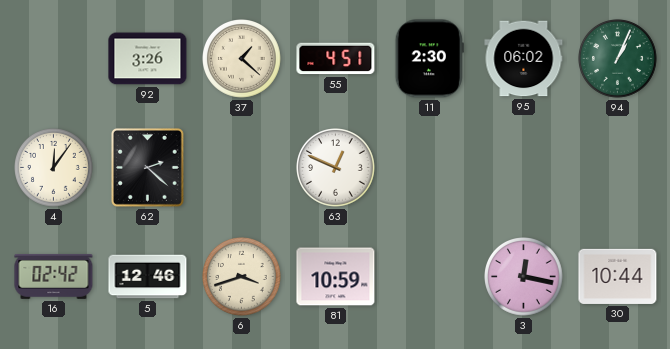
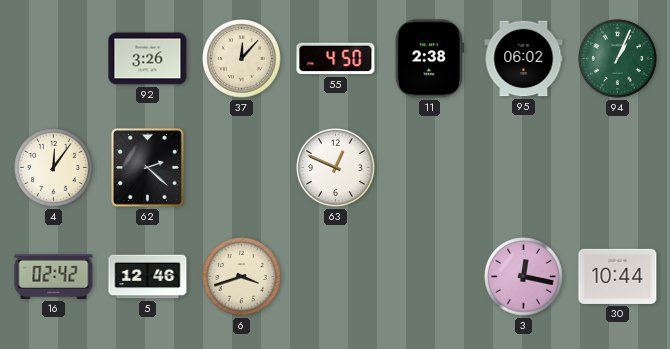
37: 1:22 -> 12:07
55: 4:51 -> 4:50
11: 2:30 -> 2:38
81: 10:59 -> none
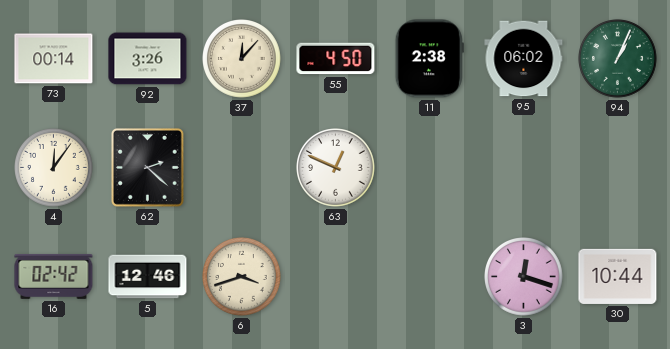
73: none -> 00:14
3: 12:17 -> 12:18
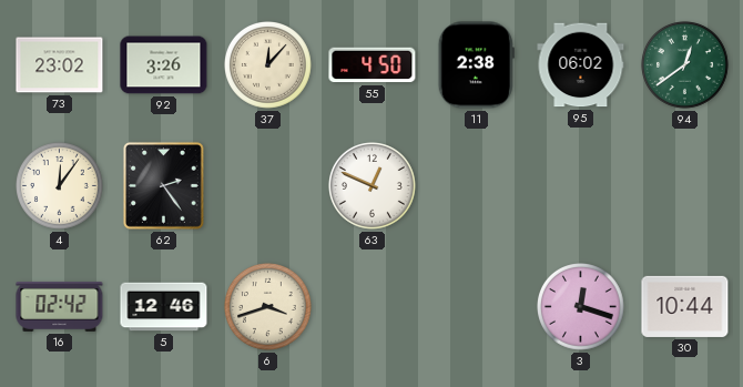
73: 00:14 -> 23:02
94: 1:04 -> 12:39
62: 2:22 -> 2:24
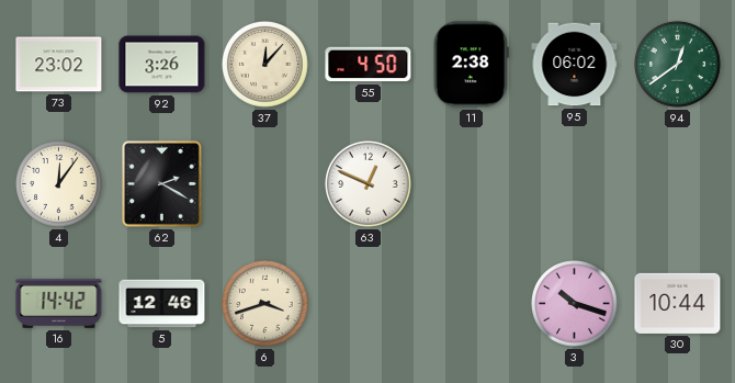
62: 2:24 -> 2:20
16: 02:42 -> 14:42
3: 12:18 -> 10:18
